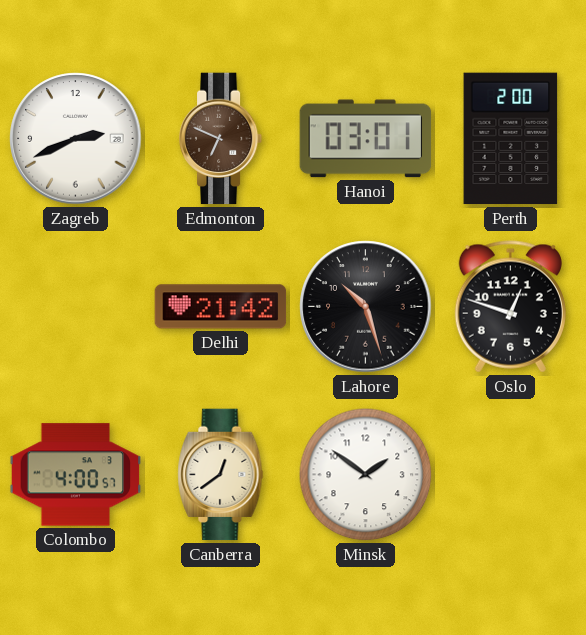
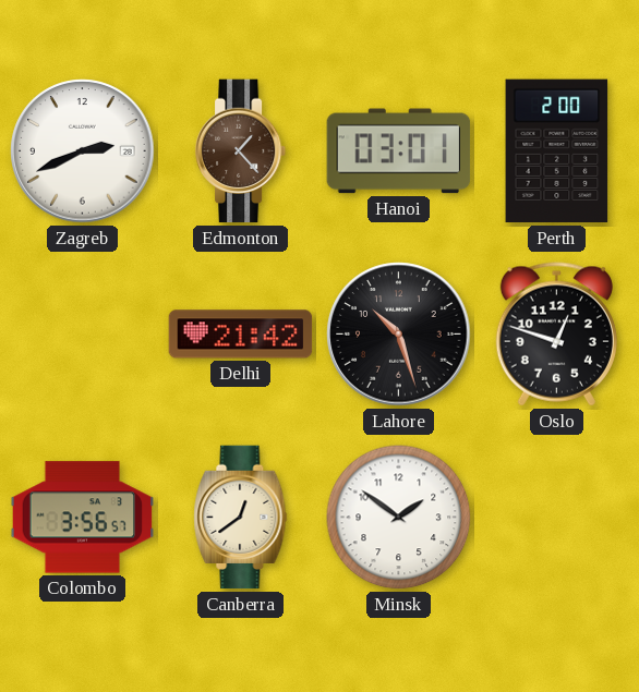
Edmonton: 6:49 -> 1:23
Colombo: 4:00 -> 3:56
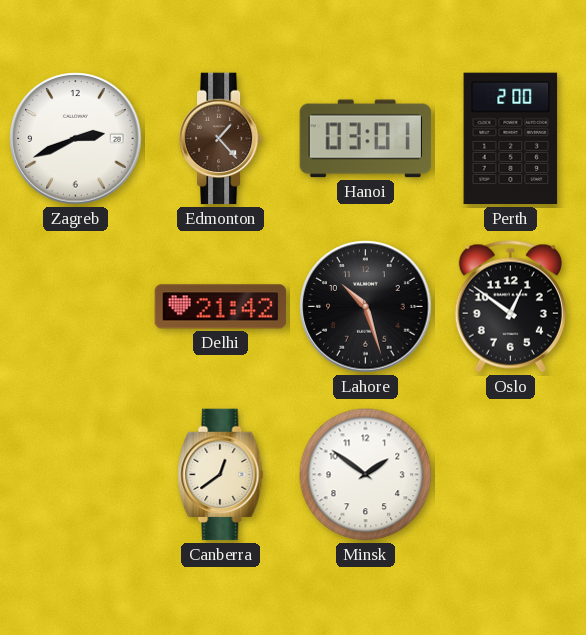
Oslo: 12:48 -> 12:51
Colombo: 3:56 -> none
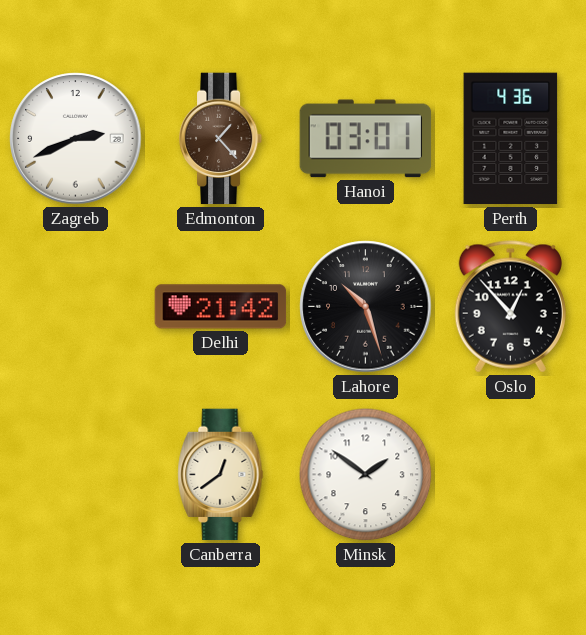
Perth: 2:00 -> 4:36
Oslo: 12:51 -> 12:53
